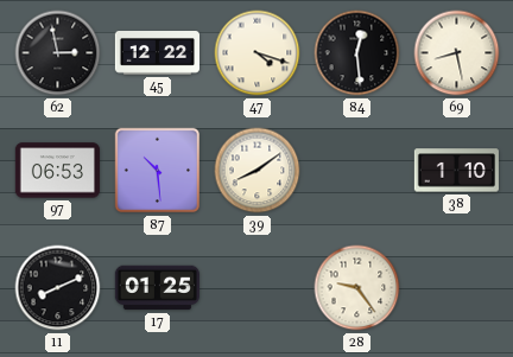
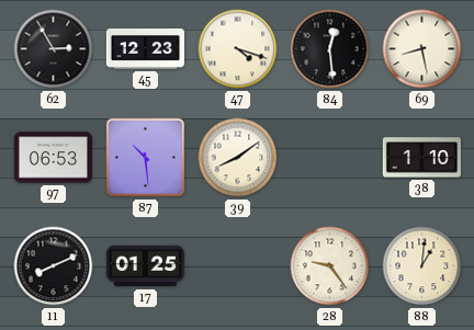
62: 2:58 -> 2:55
45: 12:22 -> 12:23
88: none -> 1:01
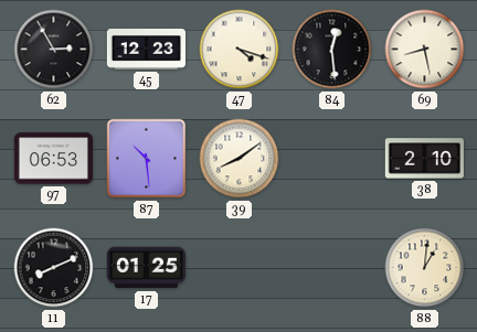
38: 1:10 -> 2:10
28: 9:24 -> none
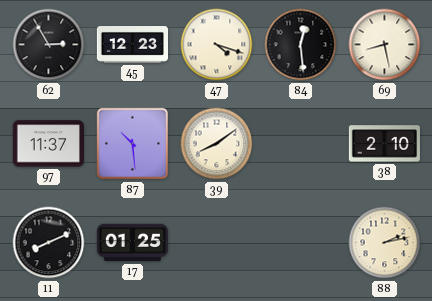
97: 06:53 -> 11:37
88: 1:01 -> 2:13
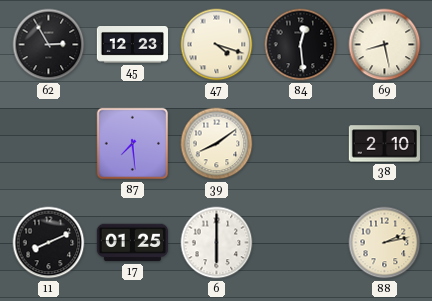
97: 11:37 -> none
87: 10:29 -> 7:29
6: none -> 6:00
